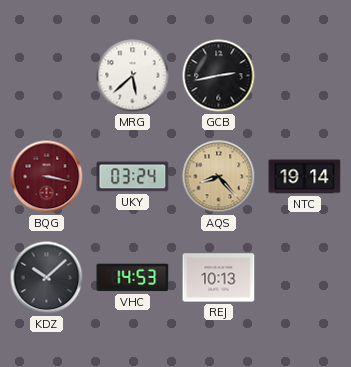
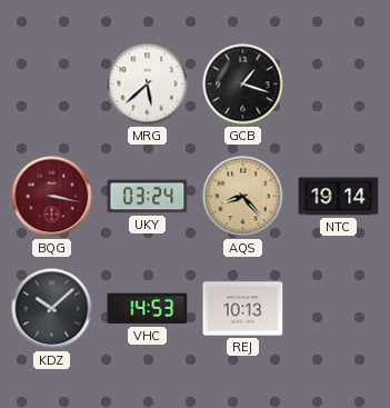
GCB: 2:43 -> 1:18
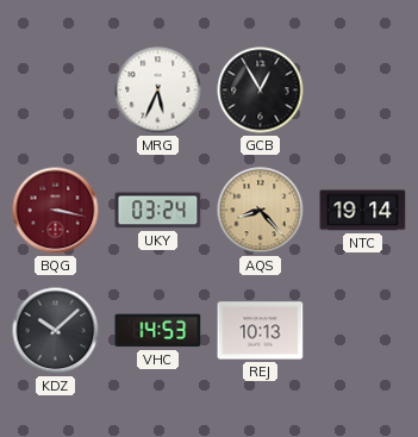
MRG: 5:38 -> 5:34
GCB: 1:18 -> 12:55
